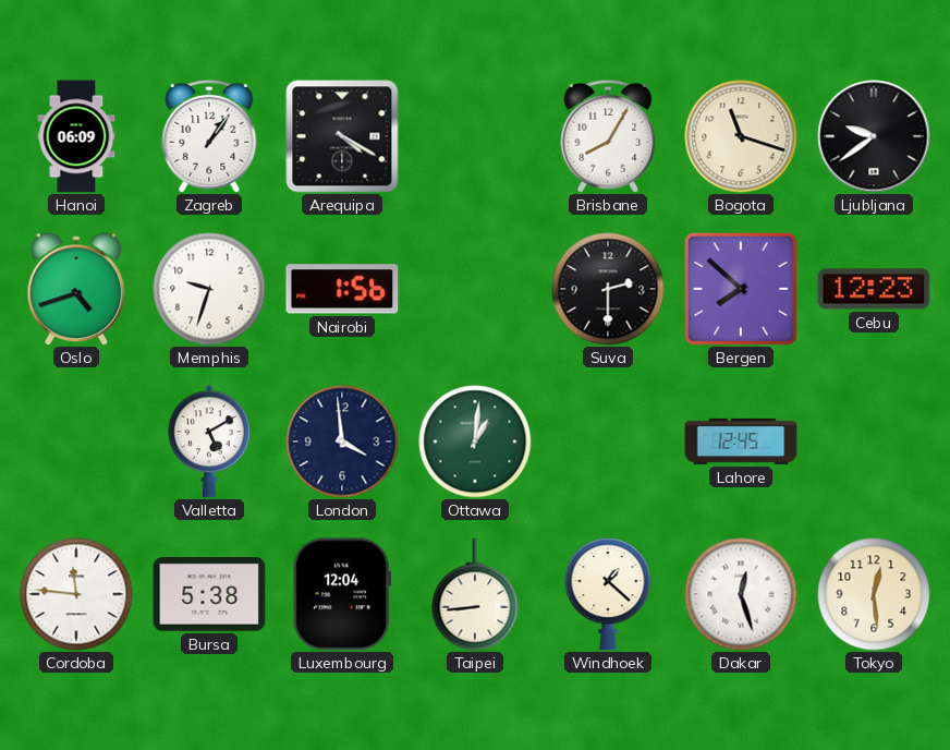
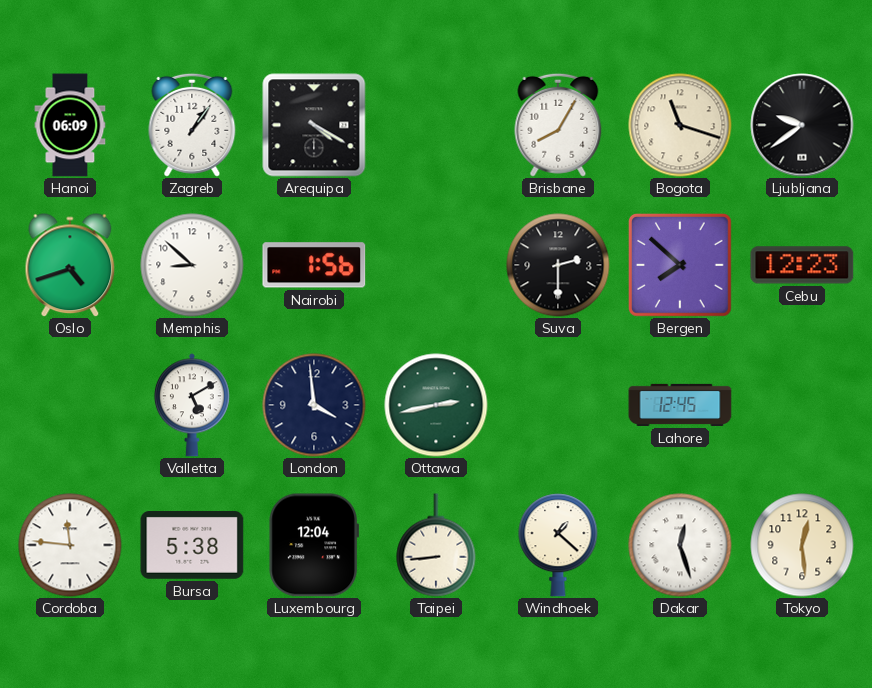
Memphis: 9:33 -> 8:52
Ottawa: 1:01 -> 2:43
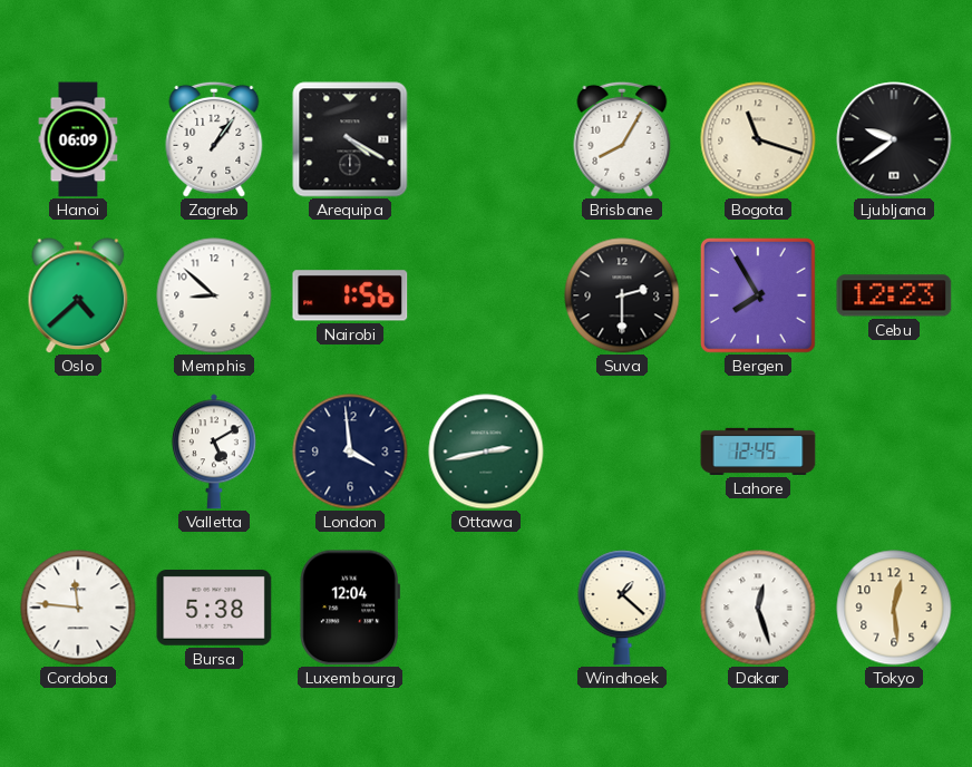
Oslo: 4:42 -> 4:38
Bergen: 7:52 -> 7:55
Taipei: 8:44 -> none
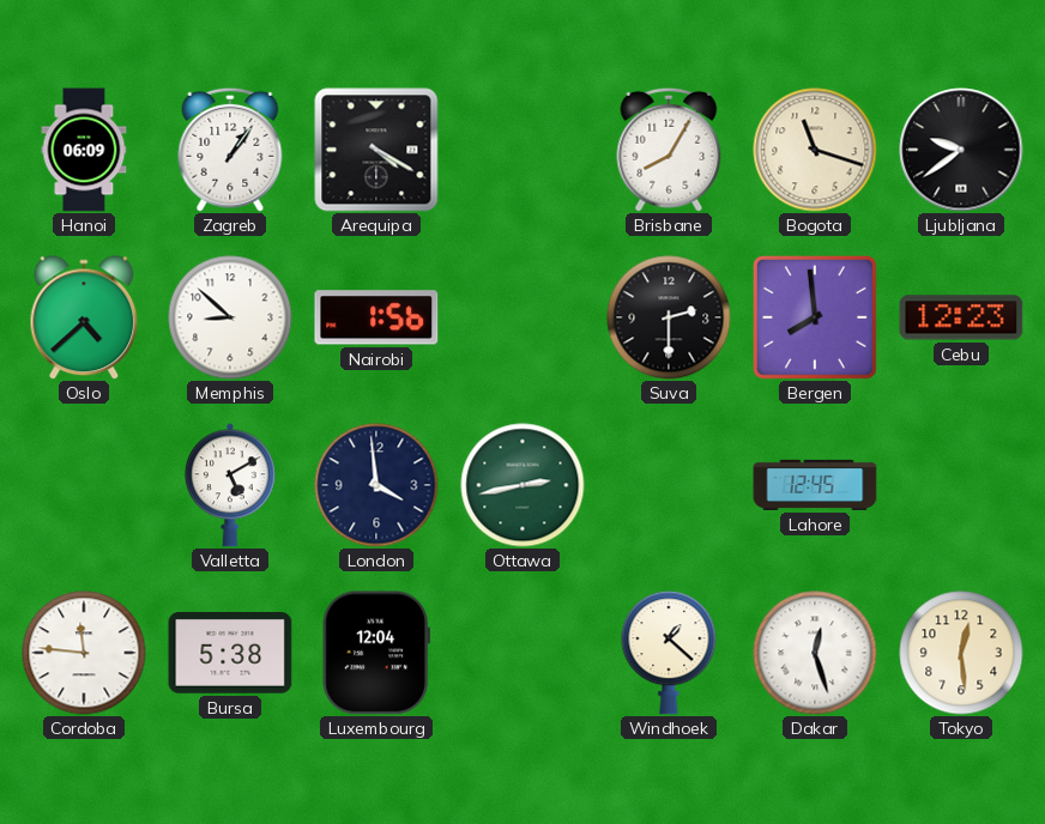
Bergen: 7:55 -> 7:59
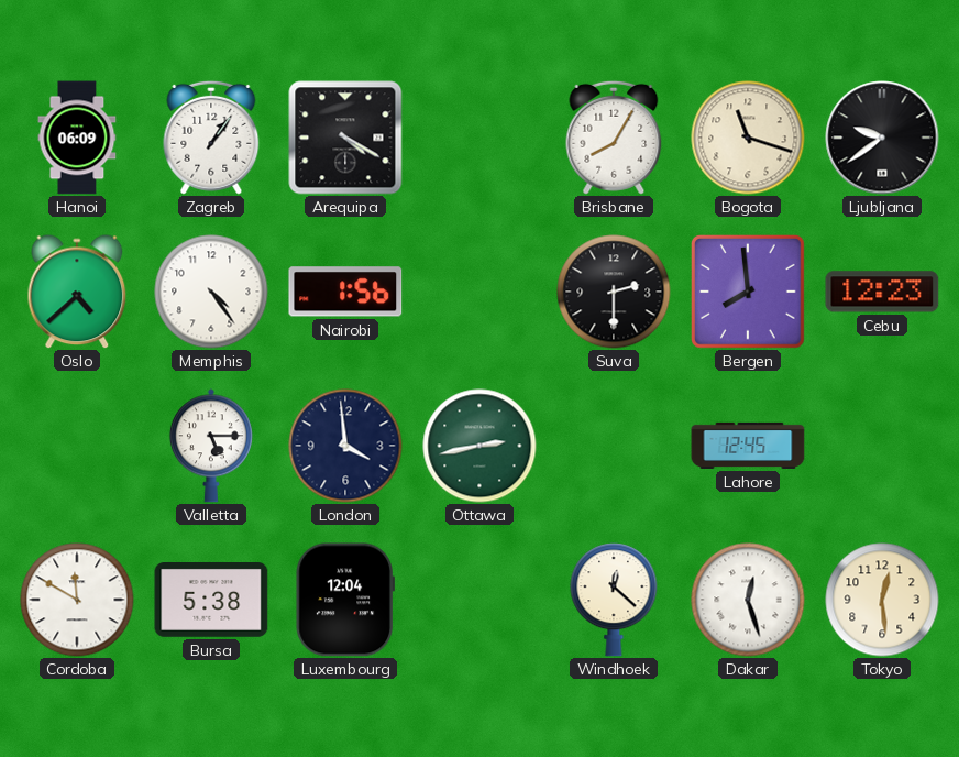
Memphis: 8:52 -> 4:24
Valletta: 5:10 -> 5:15
Cordoba: 11:46 -> 11:50
Windhoek: 1:22 -> 12:22
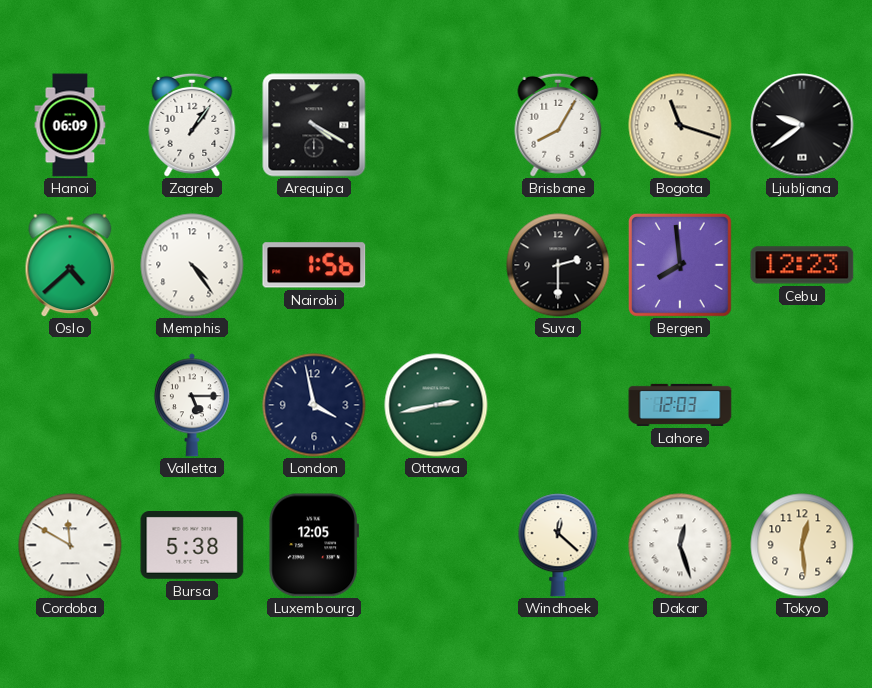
London: 3:59 -> 3:58
Lahore: 12:45 -> 12:03
Luxembourg: 12:04 -> 12:05
